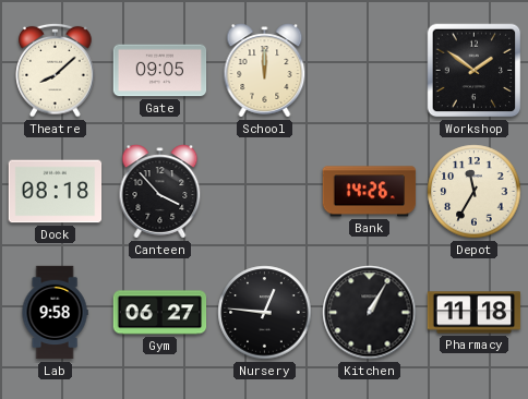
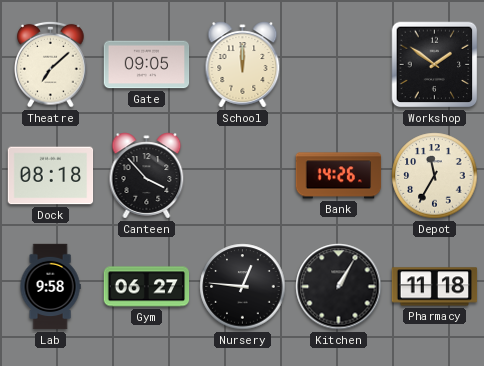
Theatre: 8:08 -> 7:08
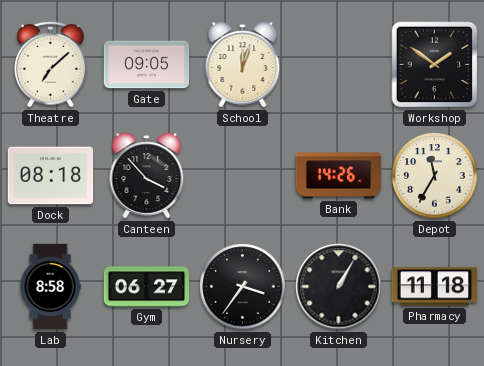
School: 12:00 -> 12:03
Lab: 9:58 -> 8:58
Nursery: 12:46 -> 3:36
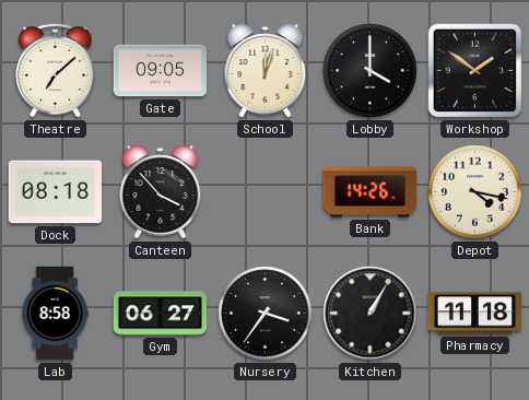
Lobby: none -> 4:00
Depot: 11:35 -> 4:17
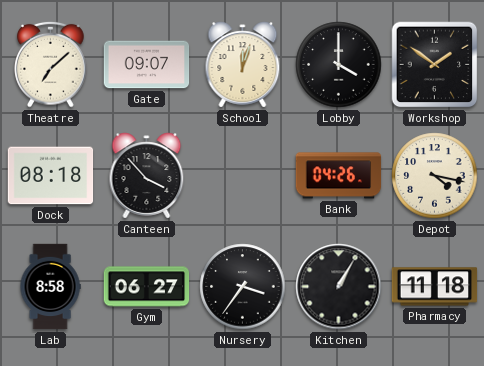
Gate: 09:05 -> 09:07
Bank: 14:26 -> 04:26
